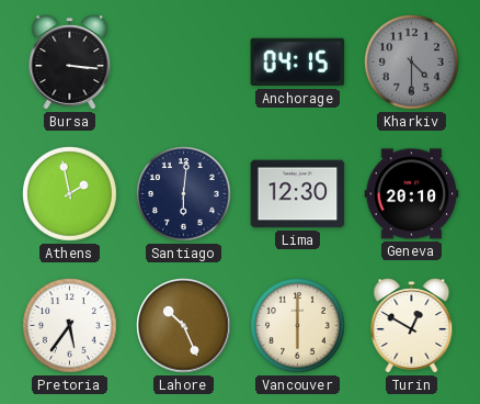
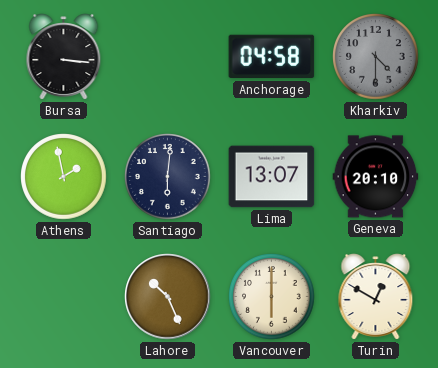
Anchorage: 04:15 -> 04:58
Lima: 12:30 -> 13:07
Pretoria: 5:36 -> none
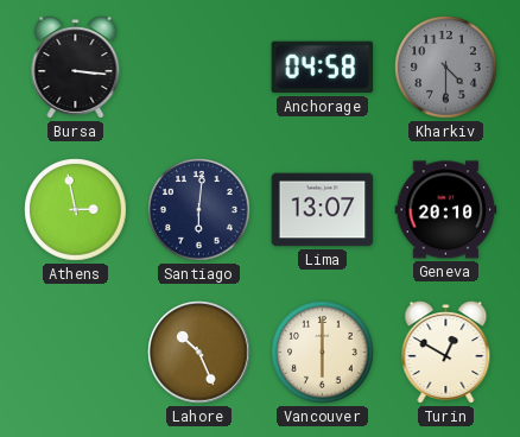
Athens: 1:58 -> 2:58
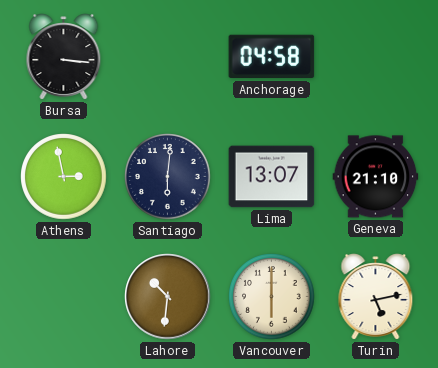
Kharkiv: 4:30 -> none
Geneva: 20:10 -> 21:10
Lahore: 10:26 -> 10:31
Turin: 12:50 -> 5:13
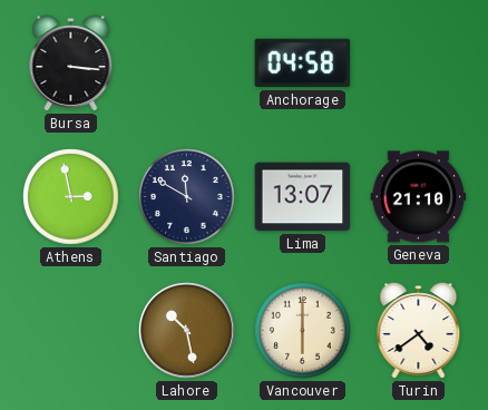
Santiago: 6:01 -> 11:50
Lahore: 10:31 -> 10:28
Turin: 5:13 -> 4:39
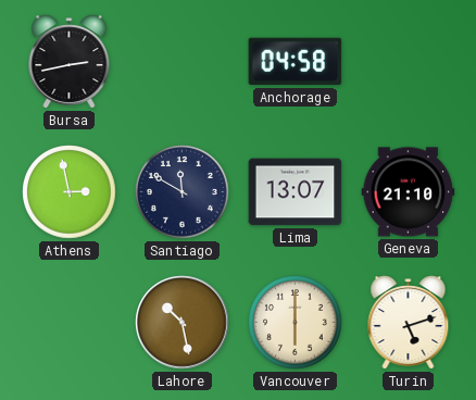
Bursa: 3:16 -> 2:43
Turin: 4:39 -> 5:12
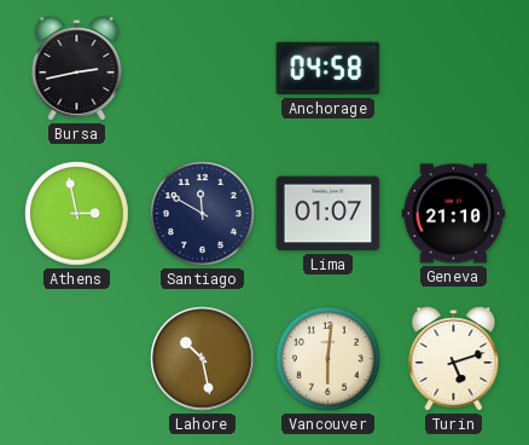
Lima: 13:07 -> 01:07
Vancouver: 6:00 -> 6:01
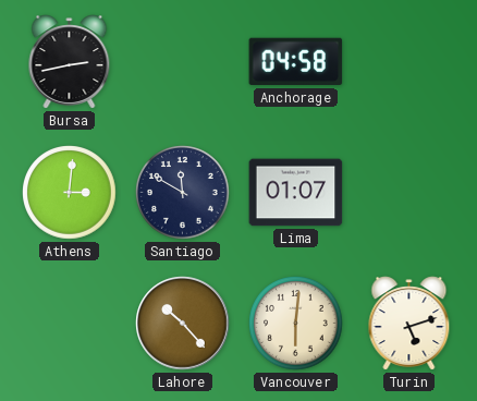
Athens: 2:58 -> 3:01
Geneva: 21:10 -> none
Lahore: 10:28 -> 10:23
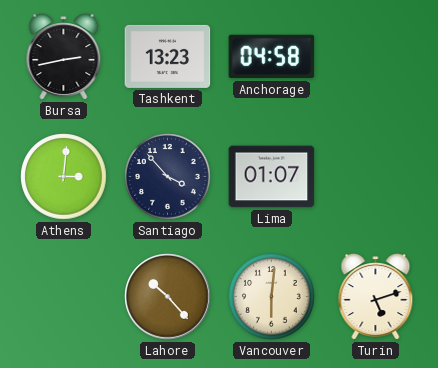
Tashkent: none -> 13:23
Santiago: 11:50 -> 3:53
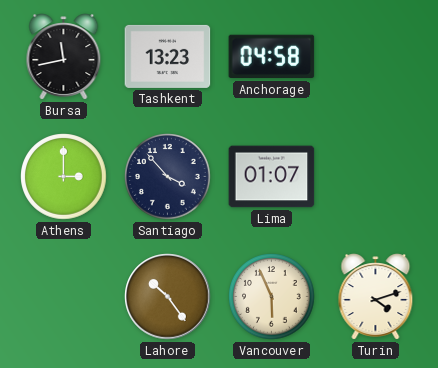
Bursa: 2:43 -> 11:43
Athens: 3:01 -> 3:00
Lahore: 10:23 -> 10:24
Vancouver: 6:01 -> 5:56
Turin: 5:12 -> 4:12
